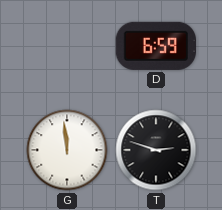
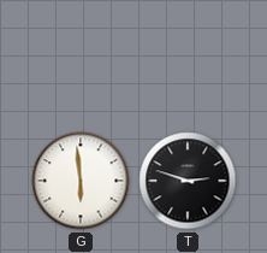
D: 6:59 -> none
G: 11:59 -> 5:59
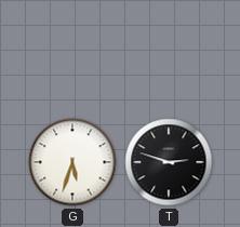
G: 5:59 -> 5:33
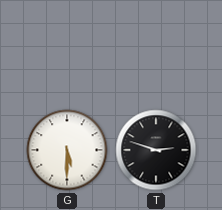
G: 5:33 -> 5:30
